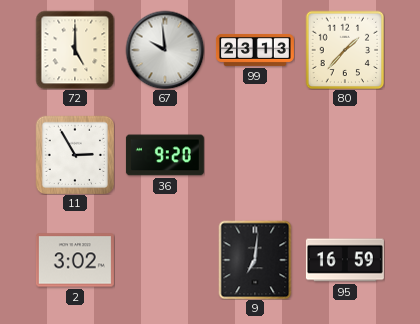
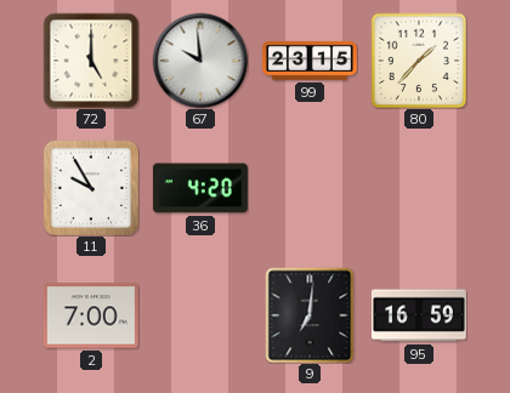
99: 23:13 -> 23:15
11: 2:55 -> 9:55
36: 9:20 -> 4:20
2: 3:02 -> 7:00
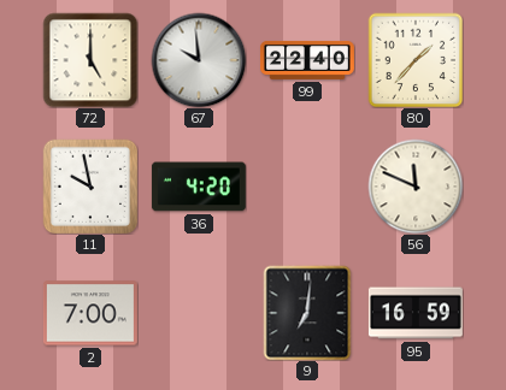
99: 23:15 -> 22:40
11: 9:55 -> 9:58
56: none -> 11:49
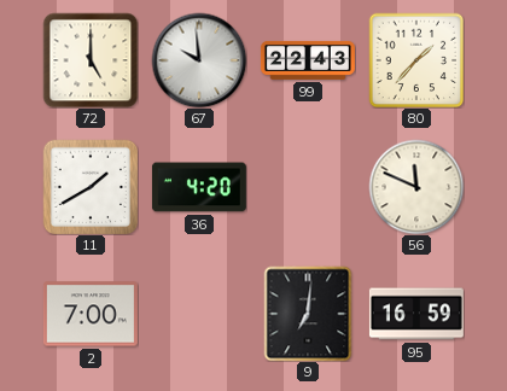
99: 22:40 -> 22:43
11: 9:58 -> 1:40
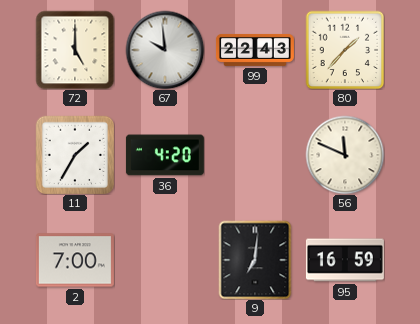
11: 1:40 -> 1:35
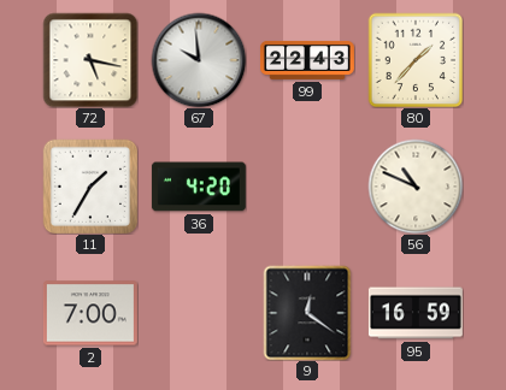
72: 5:00 -> 5:17
56: 11:49 -> 10:49
9: 7:01 -> 12:21
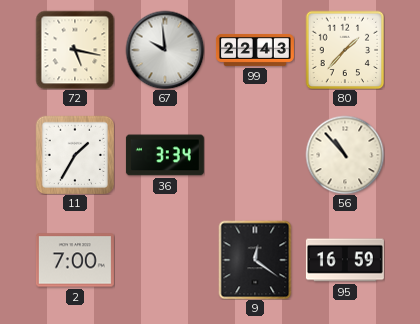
36: 4:20 -> 3:34
56: 10:49 -> 10:53
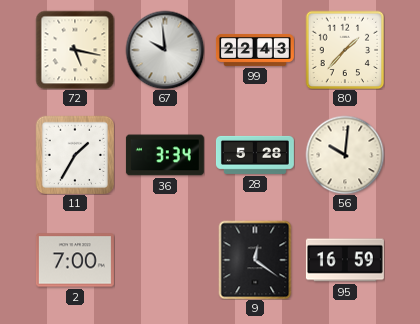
28: none -> 5:28
56: 10:53 -> 10:01
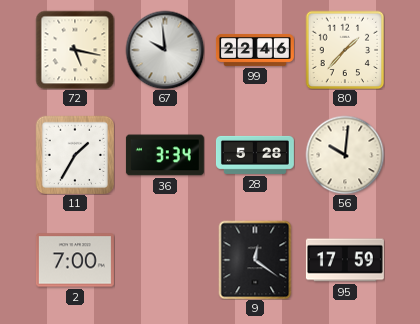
99: 22:43 -> 22:46
95: 16:59 -> 17:59
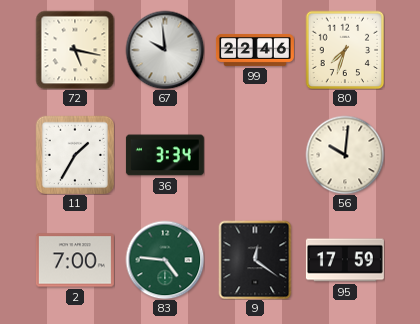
80: 1:37 -> 7:33
28: 5:28 -> none
83: none -> 4:46
